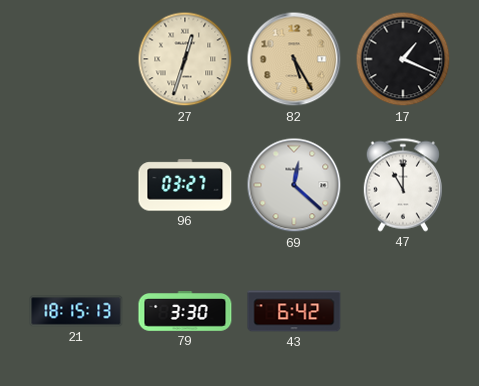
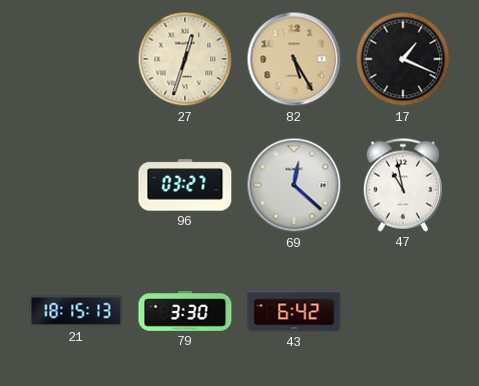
47: 11:00 -> 10:58
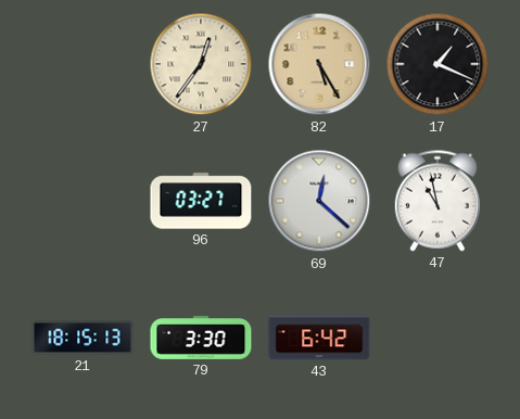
27: 12:33 -> 12:36
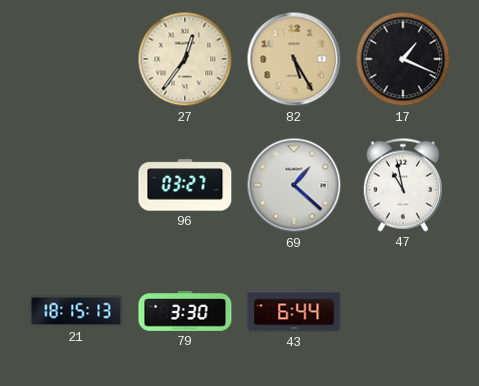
69: 12:22 -> 1:22
43: 6:42 -> 6:44
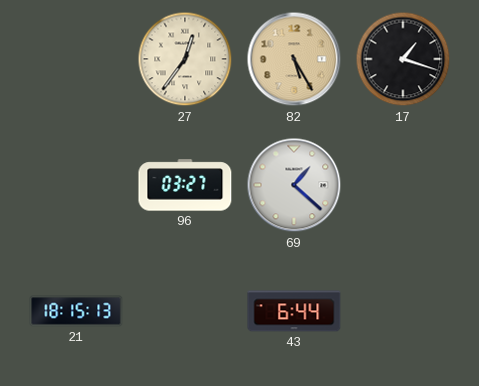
17: 1:19 -> 1:18
47: 10:58 -> none
79: 3:30 -> none
